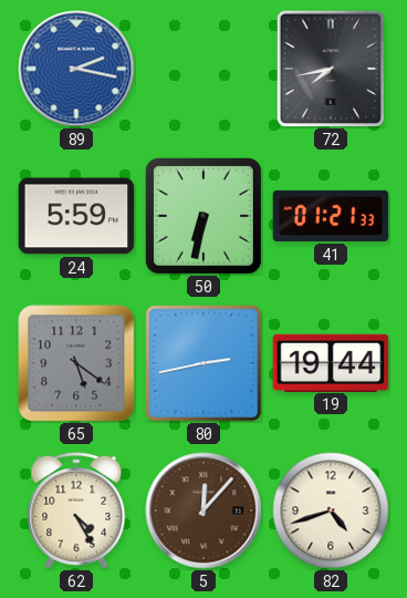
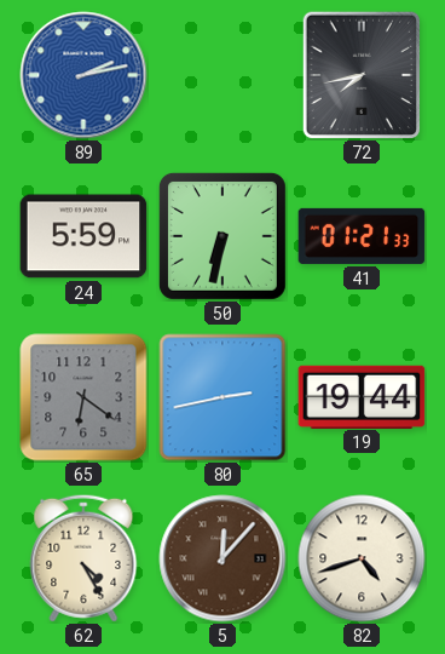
89: 2:17 -> 2:13
65: 5:21 -> 6:21
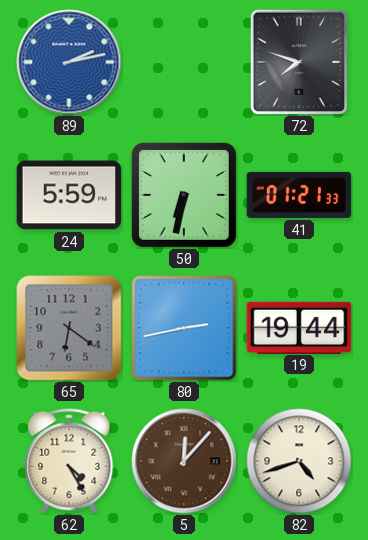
72: 7:43 -> 7:48
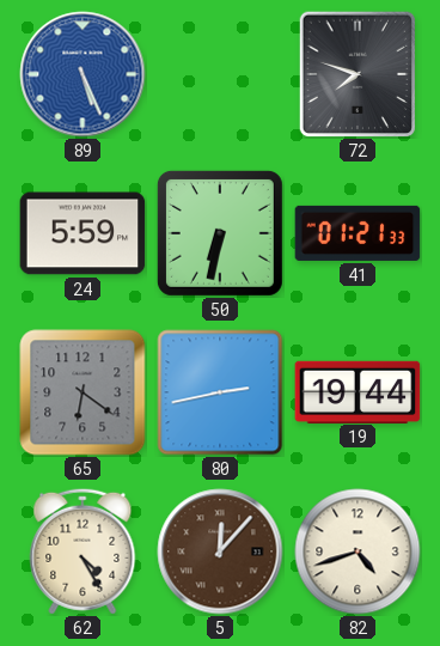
89: 2:13 -> 5:26
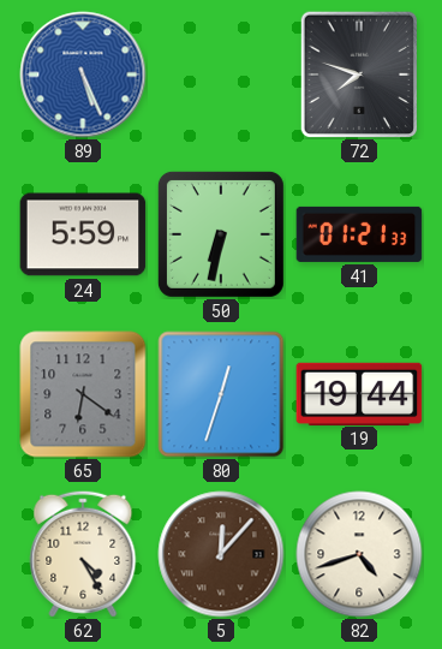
80: 2:43 -> 12:33
